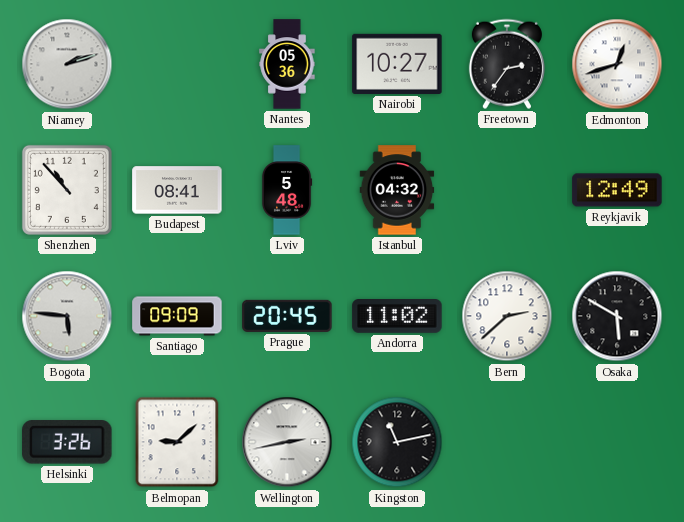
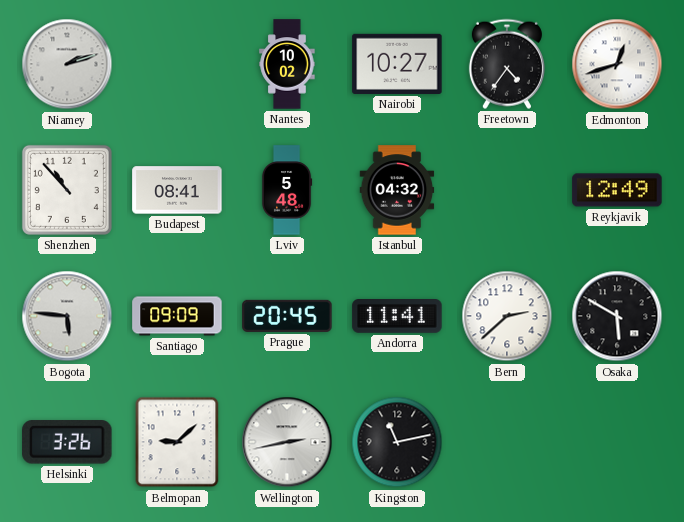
Nantes: 05:36 -> 10:02
Freetown: 2:36 -> 4:36
Andorra: 11:02 -> 11:41
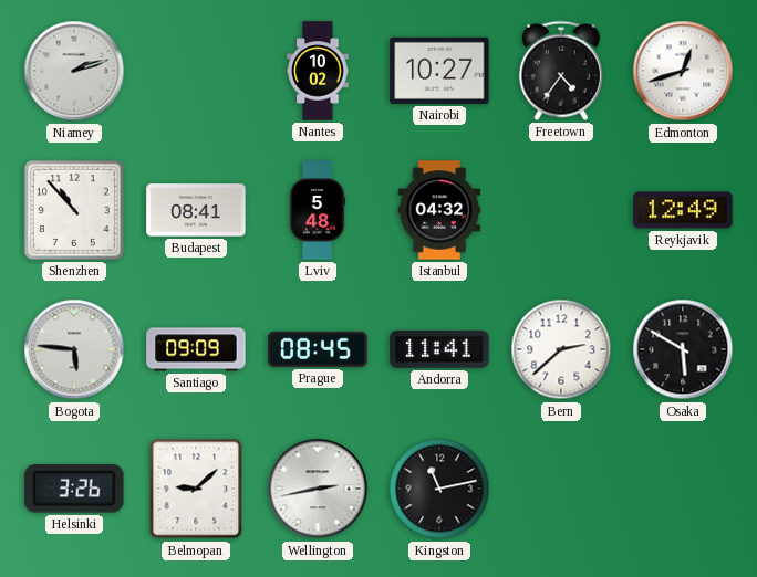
Prague: 20:45 -> 08:45
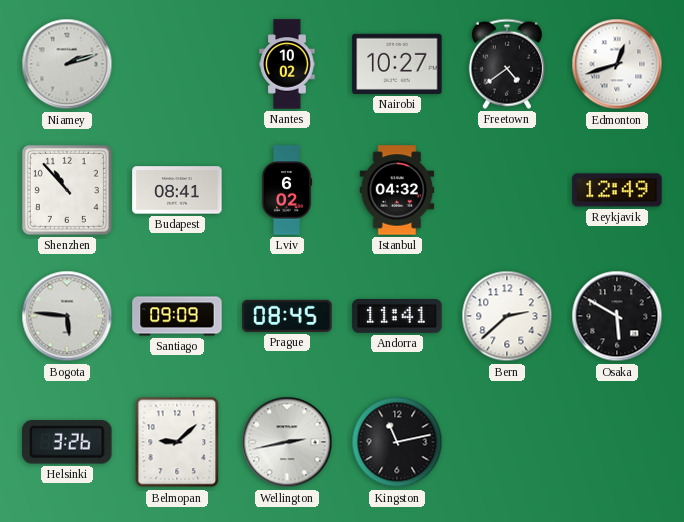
Freetown: 4:36 -> 4:39
Lviv: 5:48 -> 6:02
